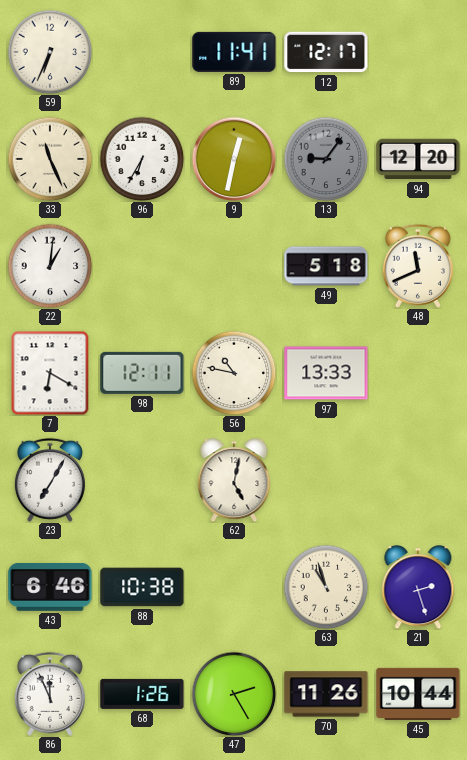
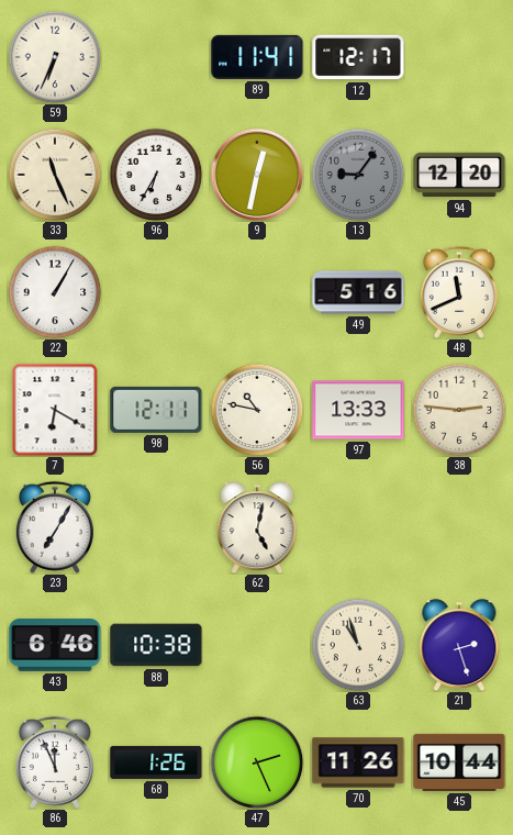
22: 1:01 -> 1:05
49: 5:18 -> 5:16
38: none -> 2:46
47: 2:25 -> 2:26
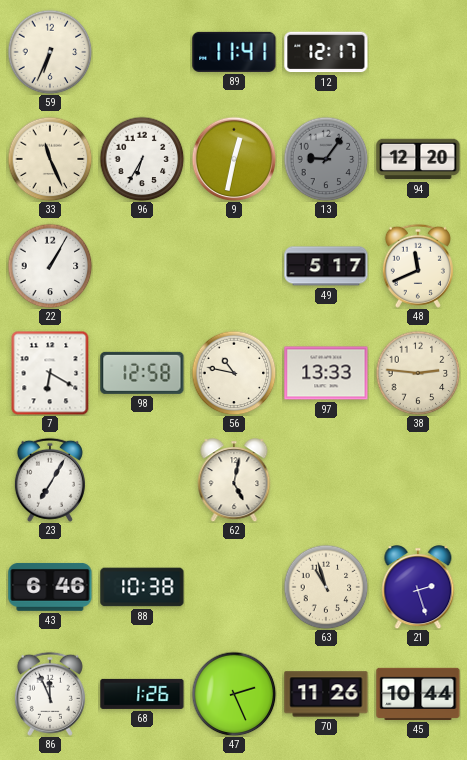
49: 5:16 -> 5:17
98: 12:11 -> 12:58
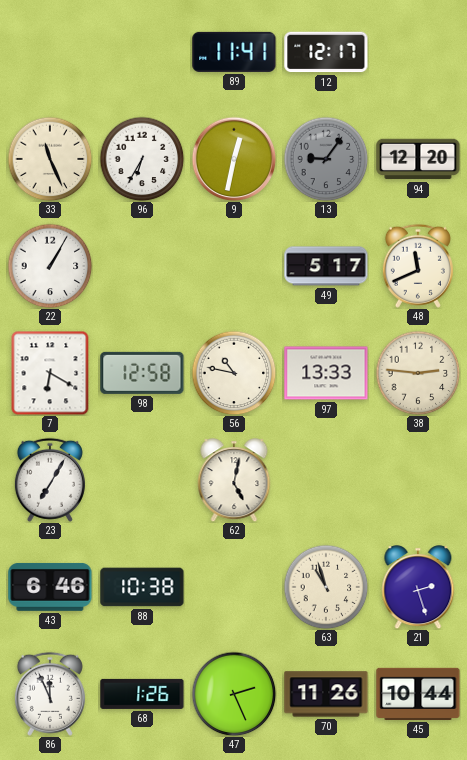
59: 6:34 -> none
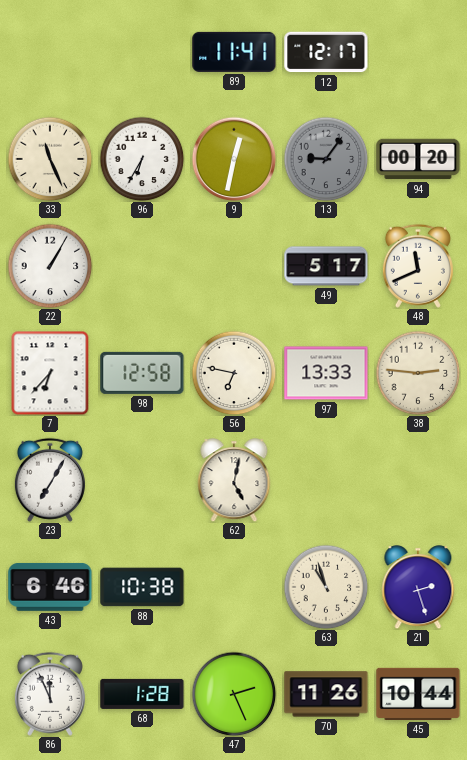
94: 12:20 -> 00:20
7: 6:20 -> 6:37
56: 10:47 -> 6:47
68: 1:26 -> 1:28
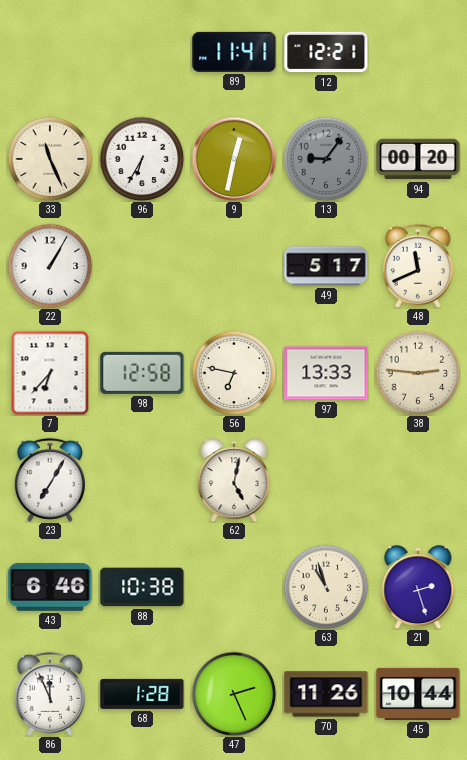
12: 12:17 -> 12:21
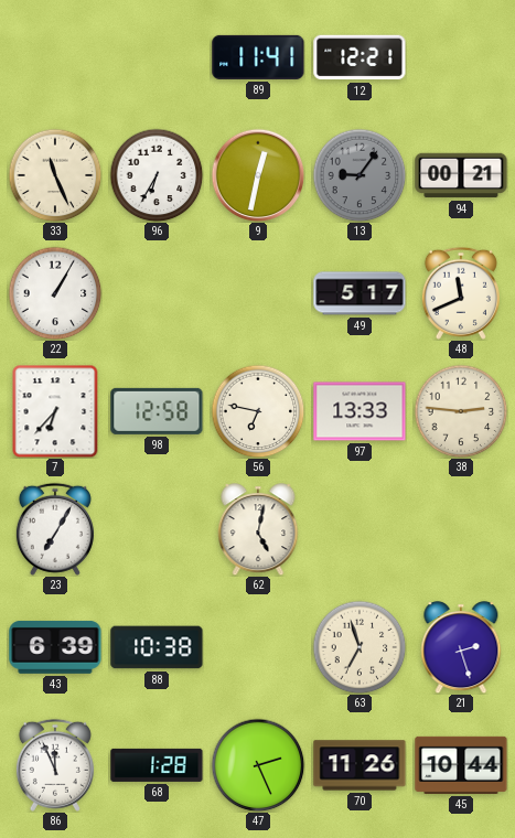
94: 00:20 -> 00:21
43: 6:46 -> 6:39
63: 10:57 -> 6:57
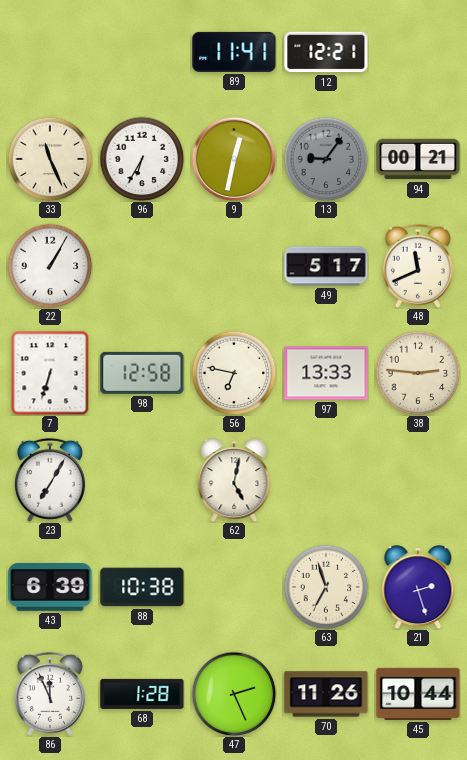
7: 6:37 -> 6:33
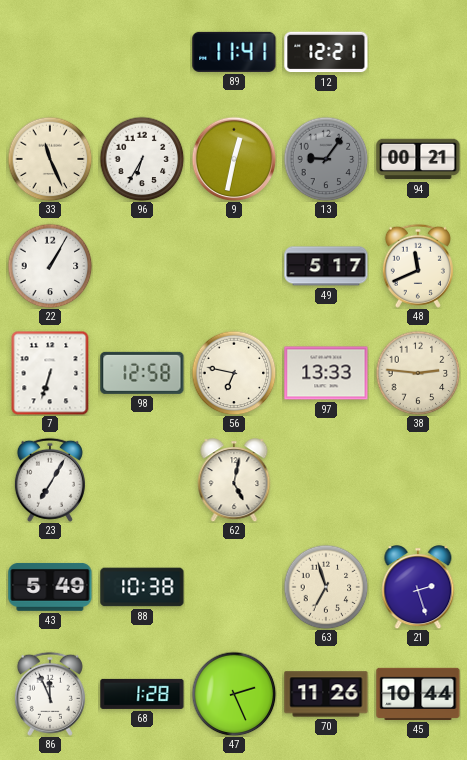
43: 6:39 -> 5:49
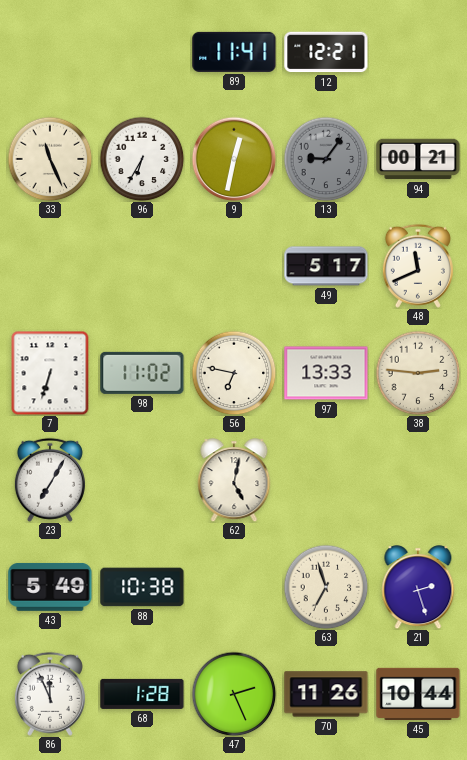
22: 1:05 -> none
98: 12:58 -> 11:02
